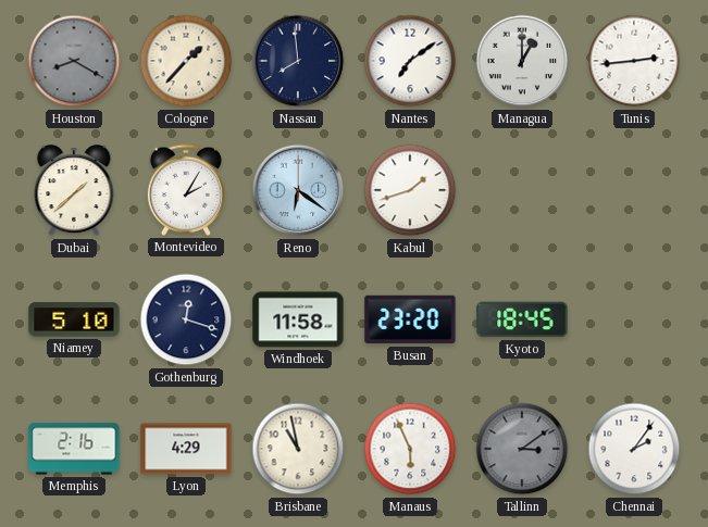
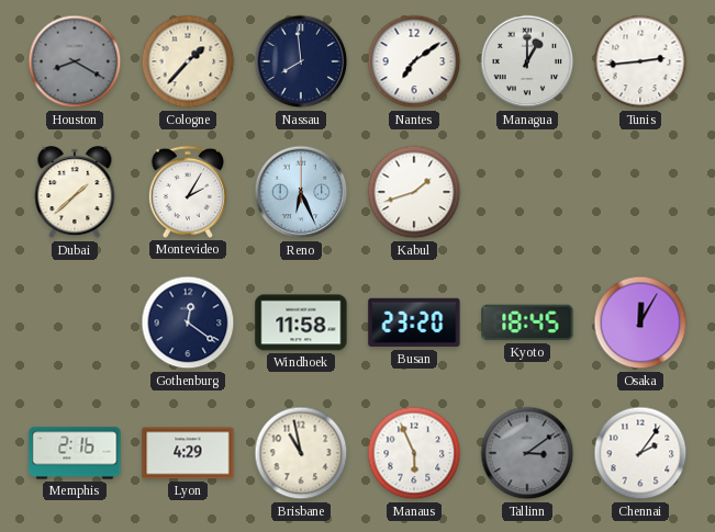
Reno: 6:21 -> 6:26
Niamey: 5:10 -> none
Gothenburg: 12:18 -> 12:21
Osaka: none -> 12:05
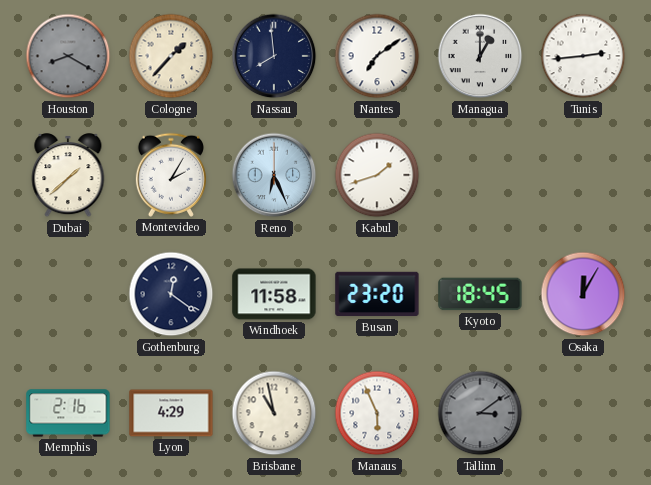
Chennai: 2:06 -> none
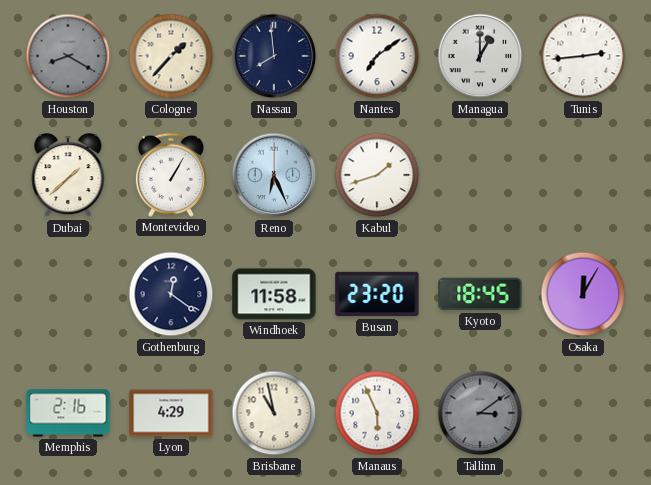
Montevideo: 2:05 -> 1:05
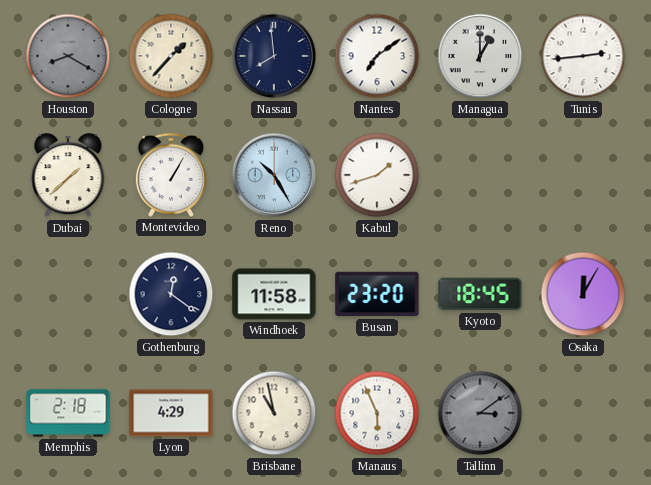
Reno: 6:26 -> 10:25
Memphis: 2:16 -> 2:18
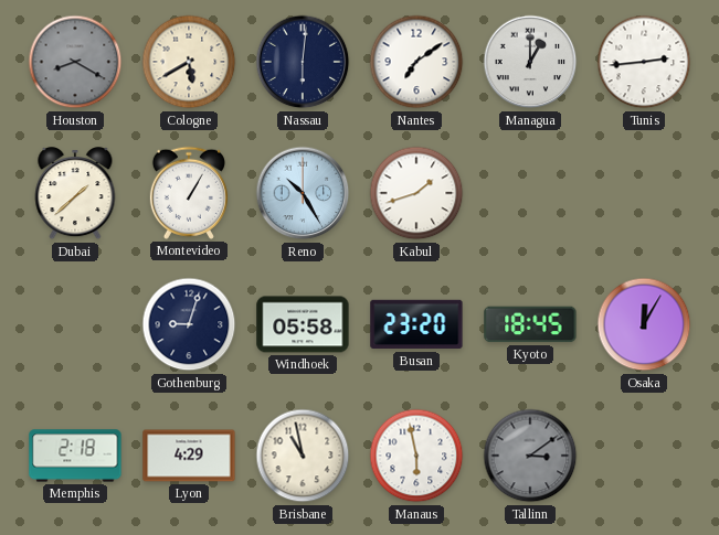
Cologne: 1:37 -> 5:40
Nassau: 7:59 -> 6:01
Gothenburg: 12:21 -> 9:03
Windhoek: 11:58 -> 05:58
Manaus: 5:56 -> 5:58
